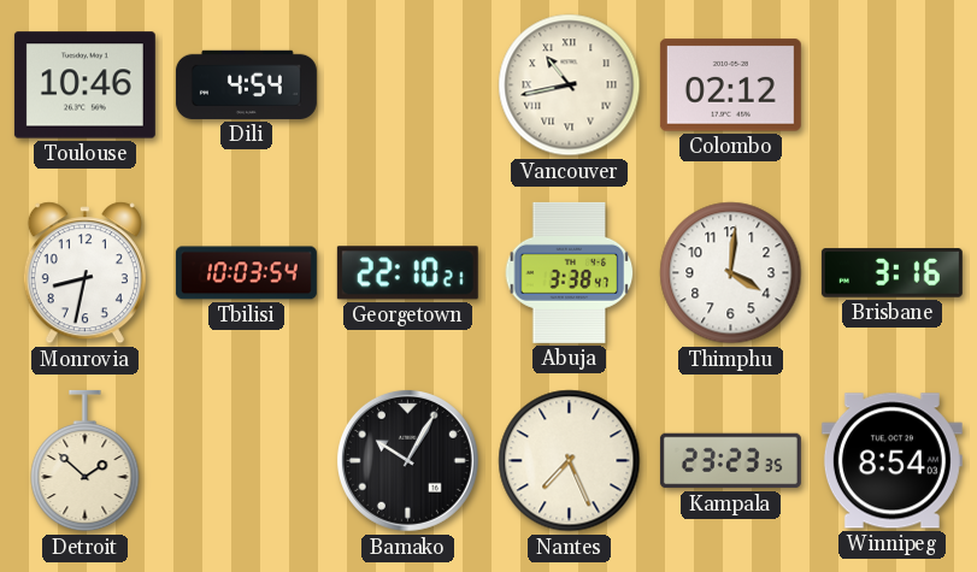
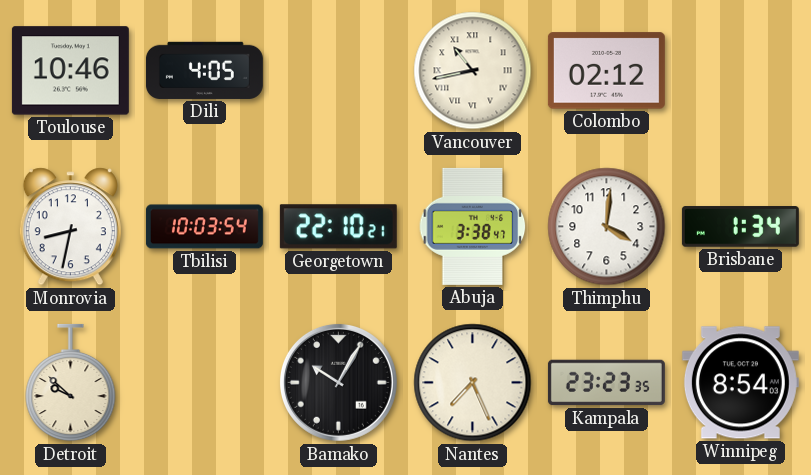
Dili: 4:54 -> 4:05
Brisbane: 3:16 -> 1:34
Detroit: 1:52 -> 9:52
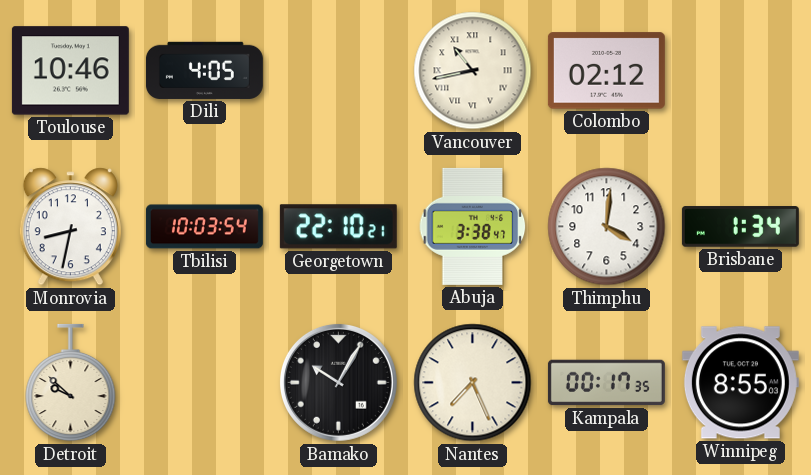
Kampala: 23:23 -> 00:17
Winnipeg: 8:54 -> 8:55
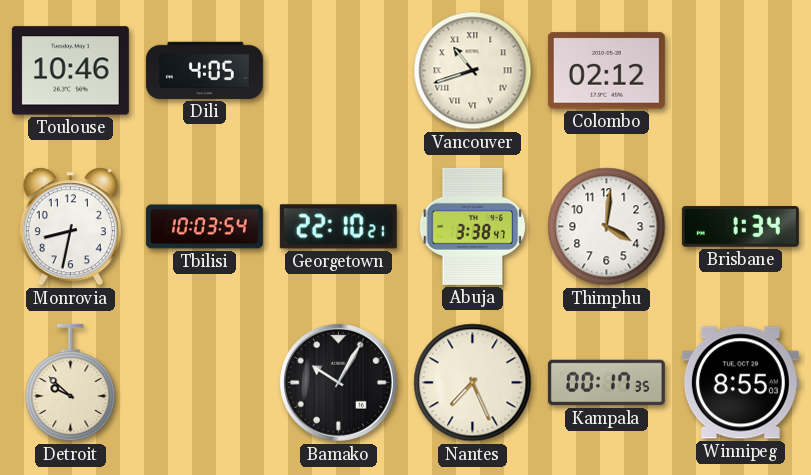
Vancouver: 10:43 -> 10:42
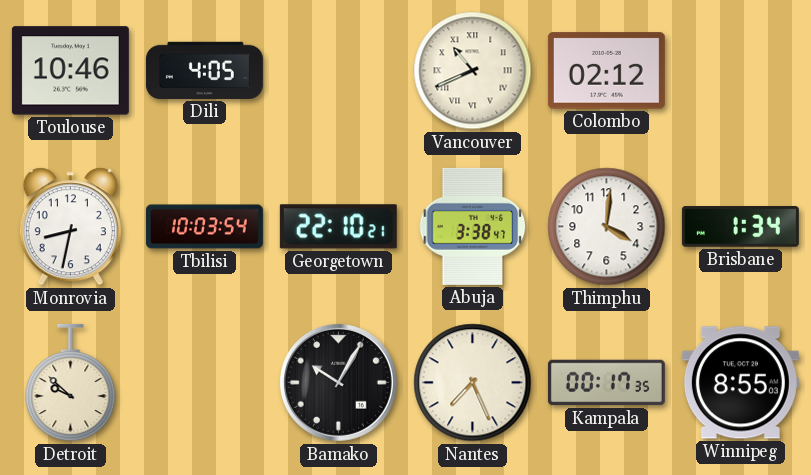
Vancouver: 10:42 -> 10:41
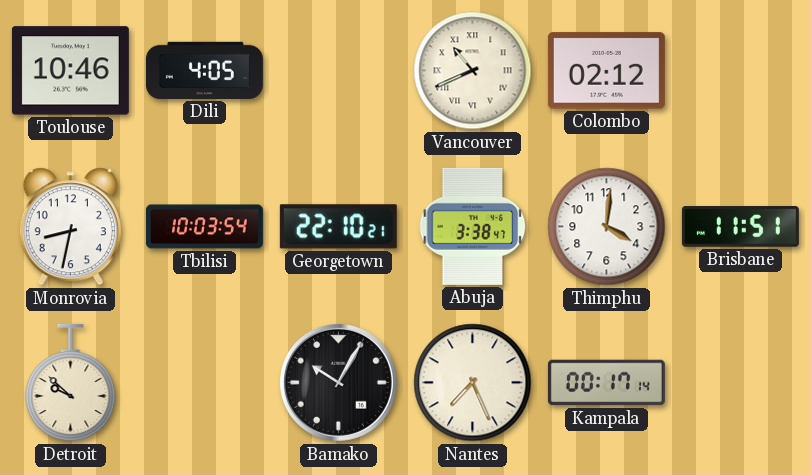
Brisbane: 1:34 -> 11:51
Kampala: 00:17:35 -> 00:17:14
Winnipeg: 8:55 -> none
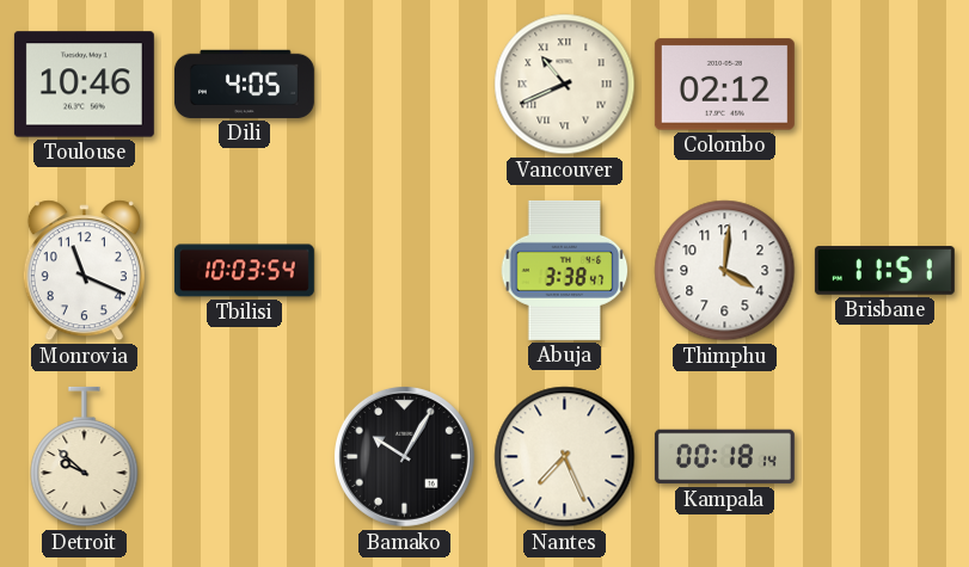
Monrovia: 8:32 -> 11:19
Georgetown: 22:10 -> none
Kampala: 00:17 -> 00:18
